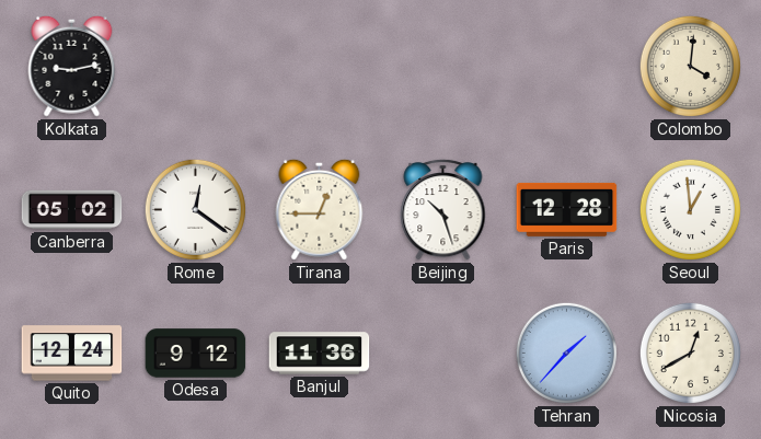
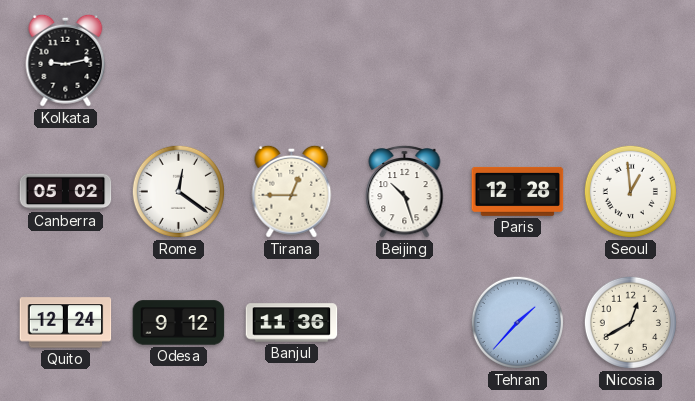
Colombo: 4:01 -> none
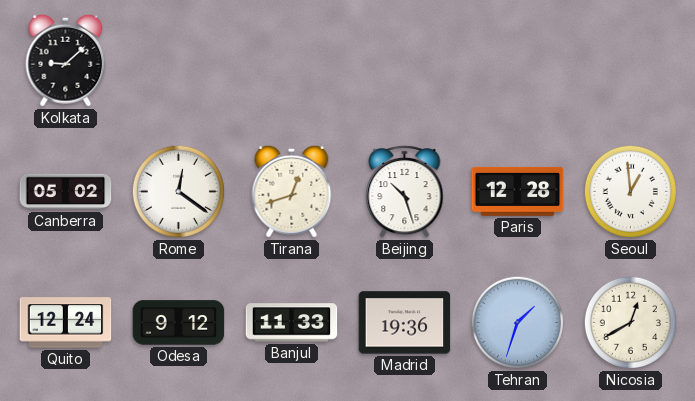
Kolkata: 9:13 -> 9:08
Tirana: 12:45 -> 12:42
Banjul: 11:36 -> 11:33
Madrid: none -> 19:36
Tehran: 1:37 -> 1:33
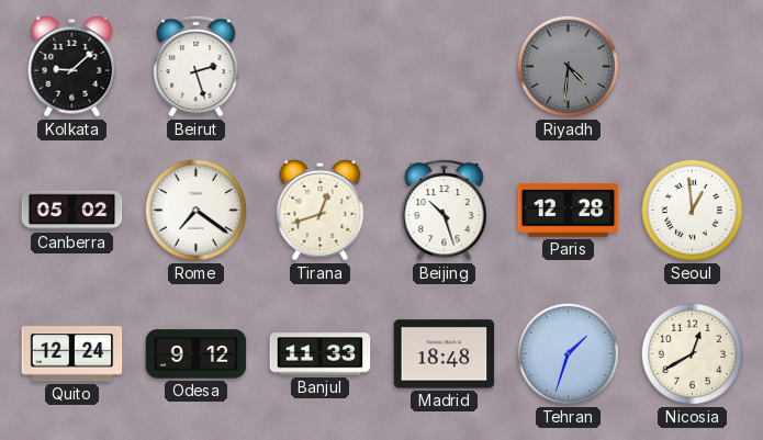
Beirut: none -> 2:27
Riyadh: none -> 4:31
Rome: 12:21 -> 7:21
Madrid: 19:36 -> 18:48
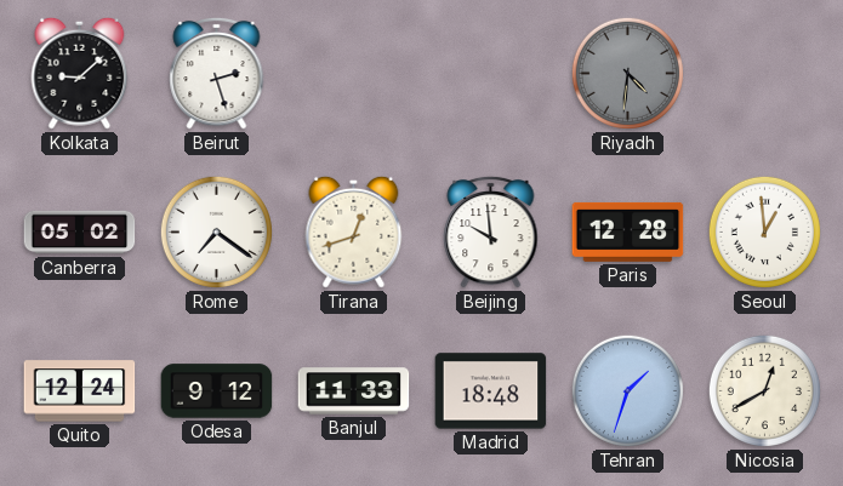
Beijing: 10:27 -> 9:59
